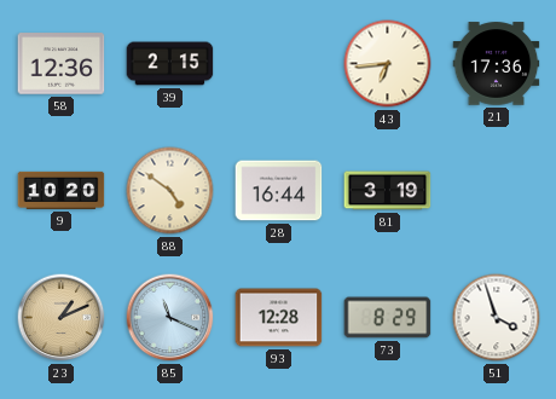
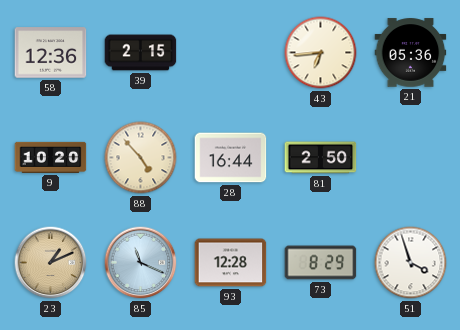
21: 17:36 -> 05:36
88: 4:51 -> 4:53
81: 3:19 -> 2:50
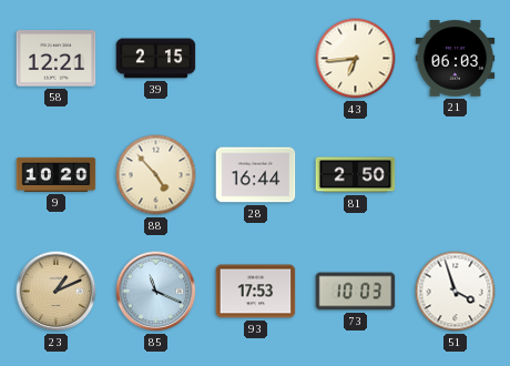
58: 12:36 -> 12:21
21: 05:36 -> 06:03
93: 12:28 -> 17:53
73: 8:29 -> 10:03
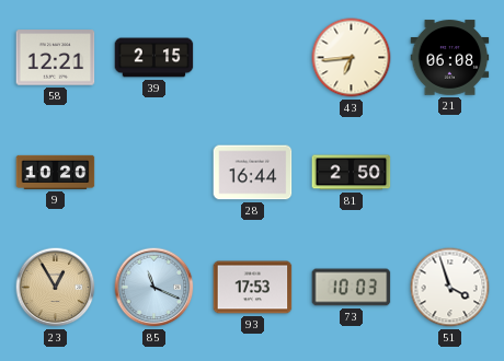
21: 06:03 -> 06:08
88: 4:53 -> none
23: 1:11 -> 12:55
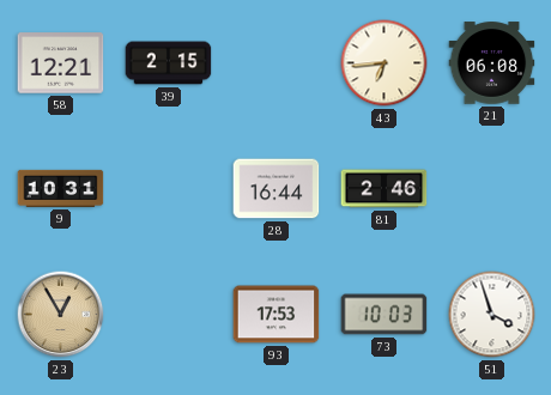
9: 10:20 -> 10:31
81: 2:50 -> 2:46
85: 11:19 -> none
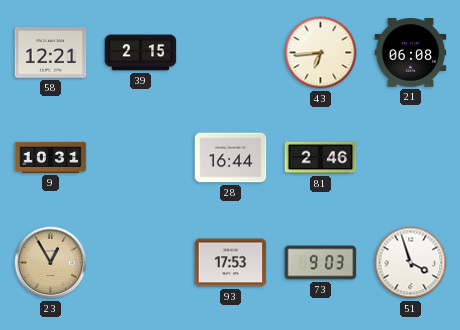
73: 10:03 -> 9:03
